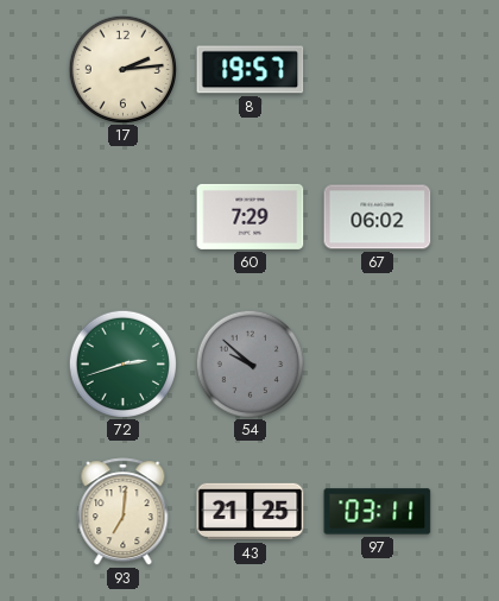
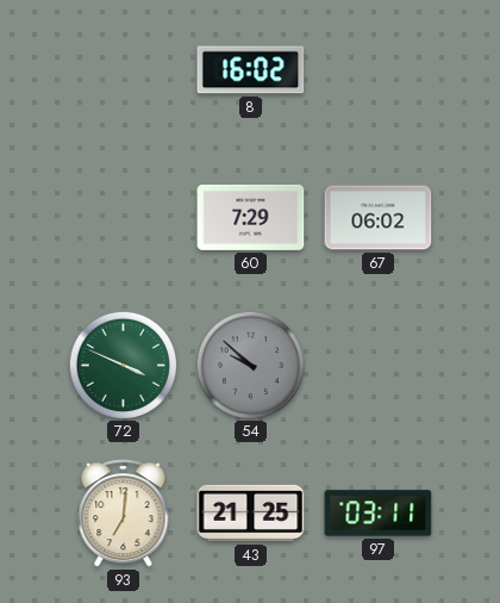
17: 2:14 -> none
8: 19:57 -> 16:02
72: 2:42 -> 3:49
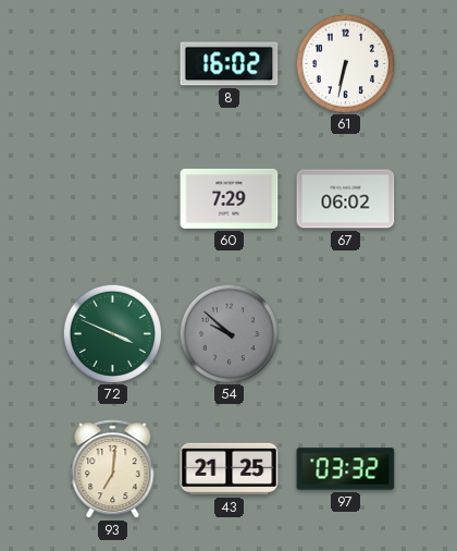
61: none -> 6:32
97: 03:11 -> 03:32
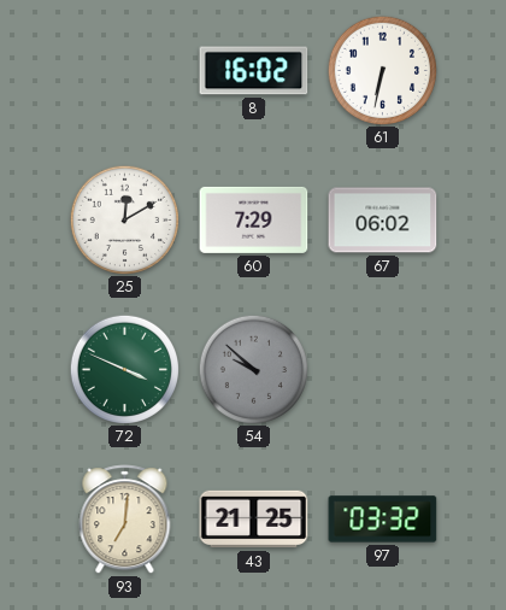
25: none -> 12:10
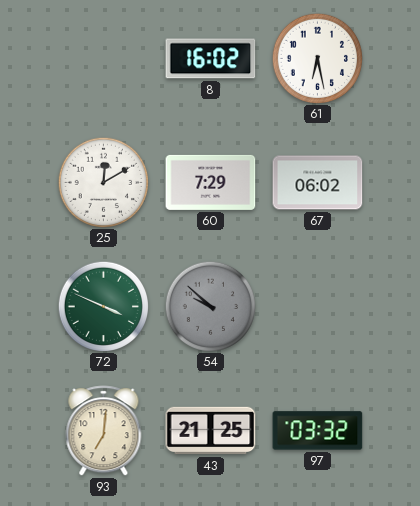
61: 6:32 -> 6:28
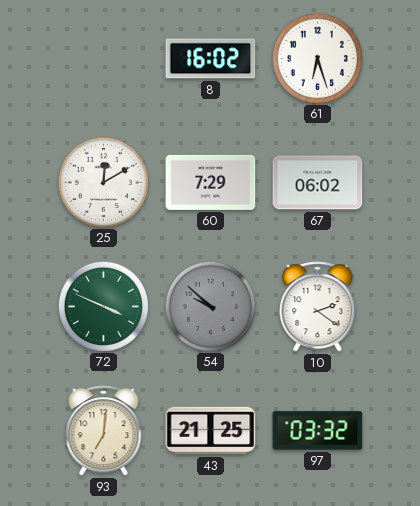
61: 6:28 -> 6:27
10: none -> 2:21
